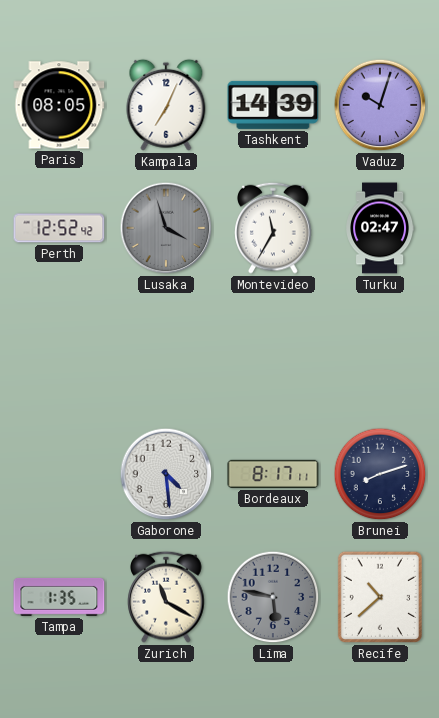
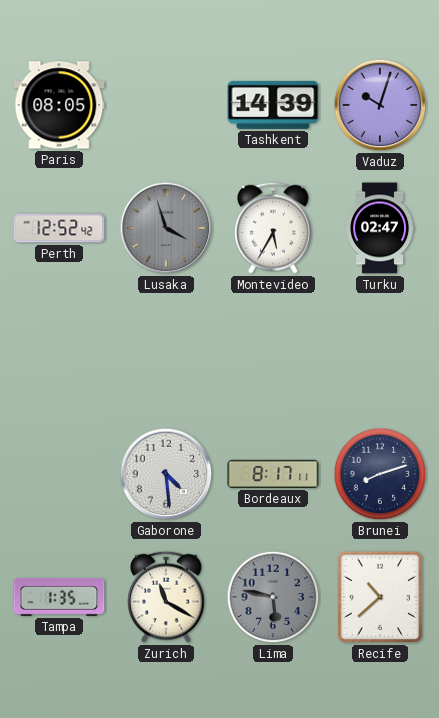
Kampala: 7:04 -> none
Montevideo: 11:35 -> 5:35
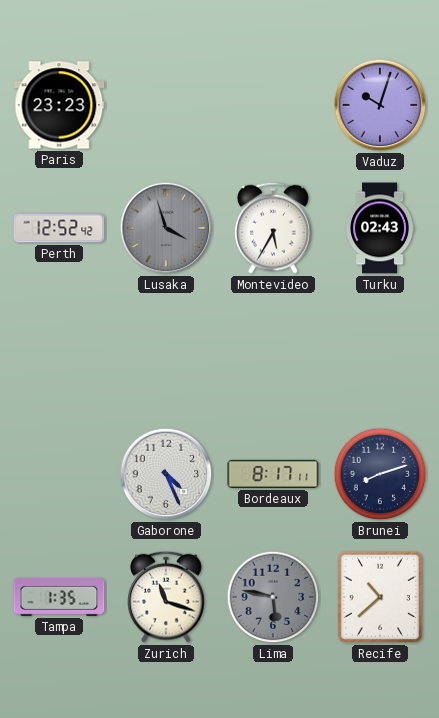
Paris: 08:05 -> 23:23
Tashkent: 14:39 -> none
Turku: 02:47 -> 02:43
Gaborone: 4:29 -> 4:26
Zurich: 11:20 -> 11:18
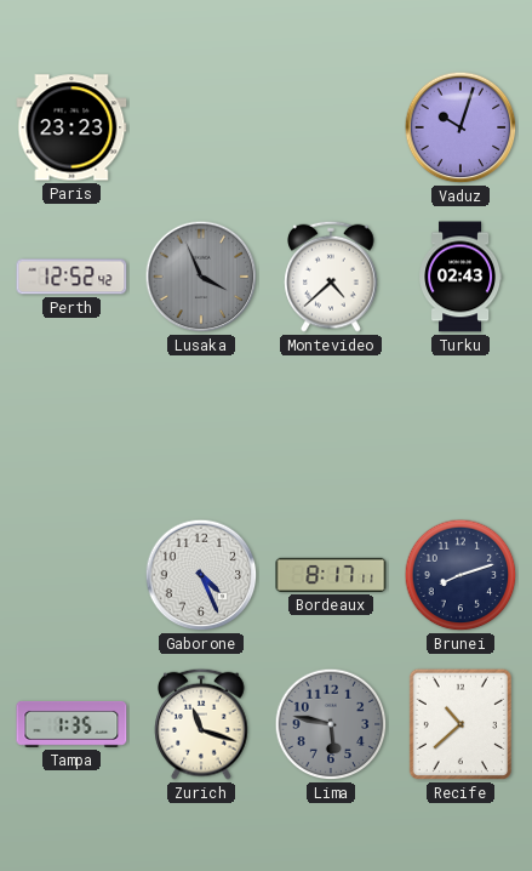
Lusaka: 3:57 -> 3:56
Montevideo: 5:35 -> 4:38
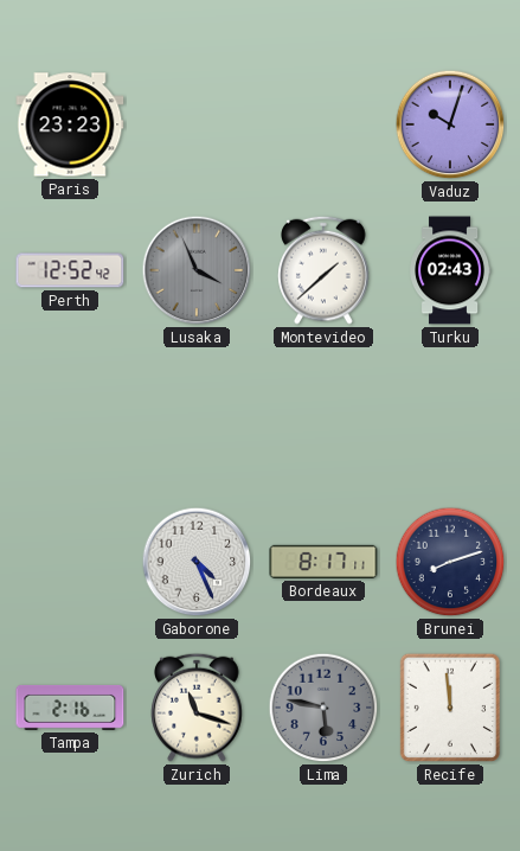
Montevideo: 4:38 -> 1:38
Tampa: 1:35 -> 2:16
Recife: 10:38 -> 11:59
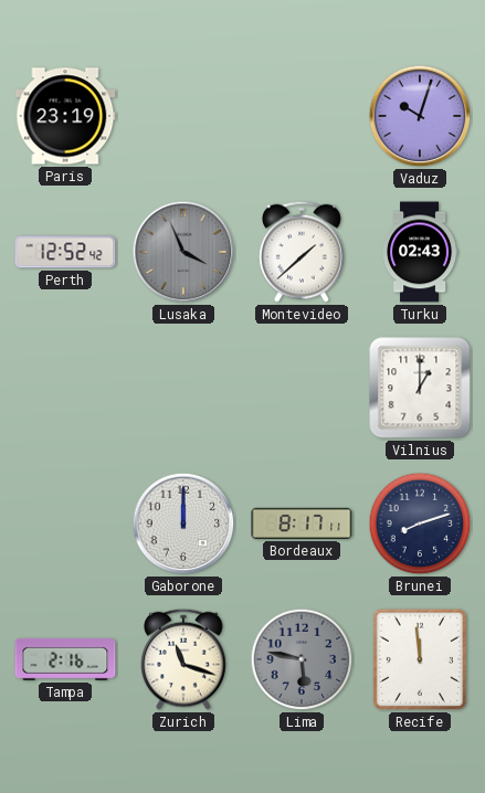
Paris: 23:23 -> 23:19
Vilnius: none -> 1:00
Gaborone: 4:26 -> 12:00
